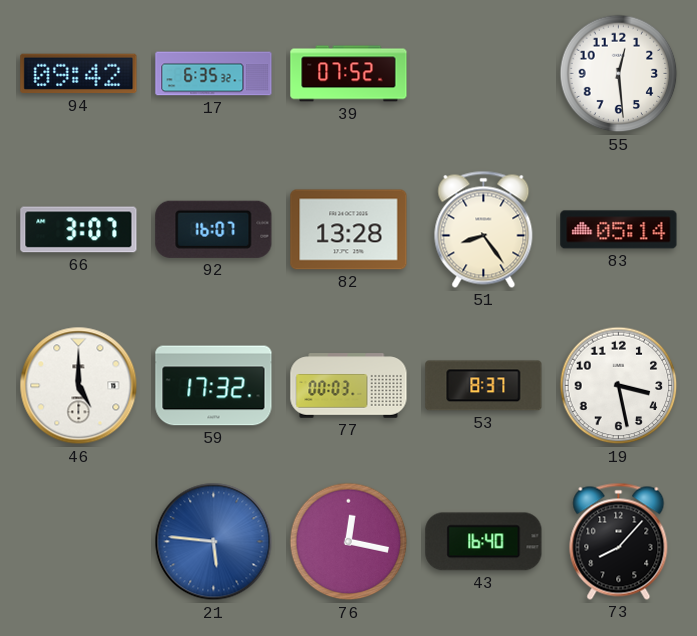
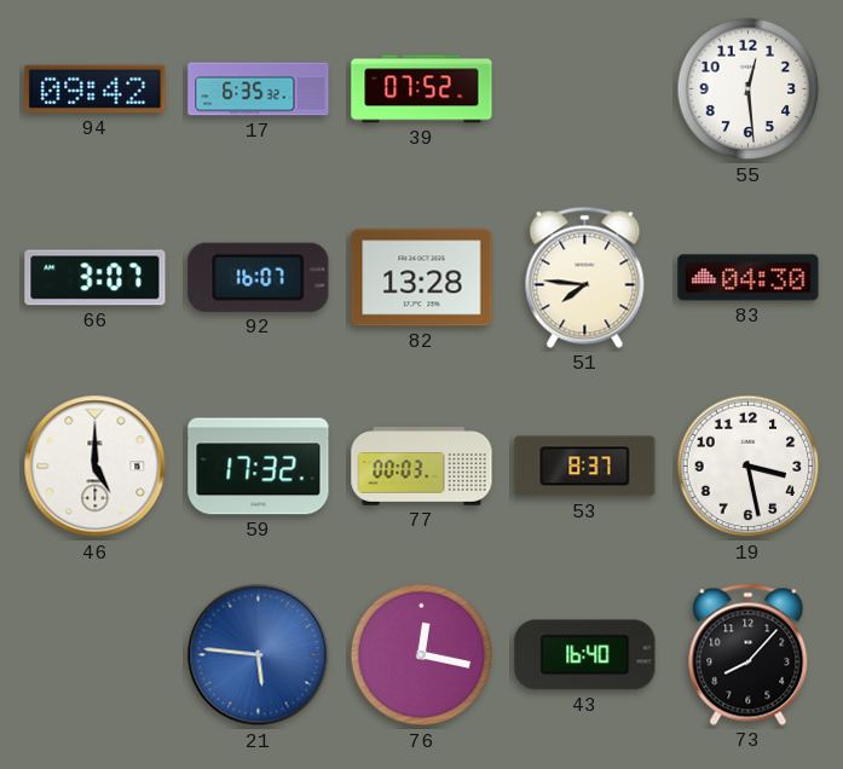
51: 8:24 -> 7:46
83: 05:14 -> 04:30
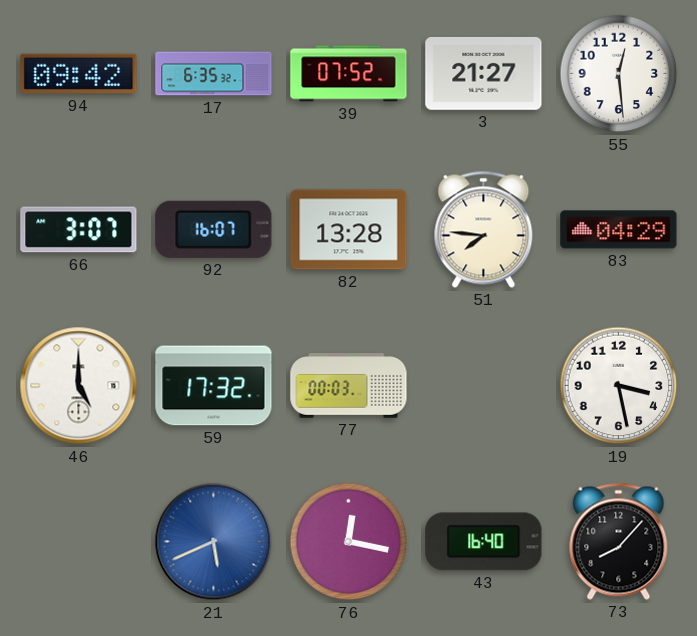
3: none -> 21:27
83: 04:30 -> 04:29
53: 8:37 -> none
21: 5:46 -> 5:41
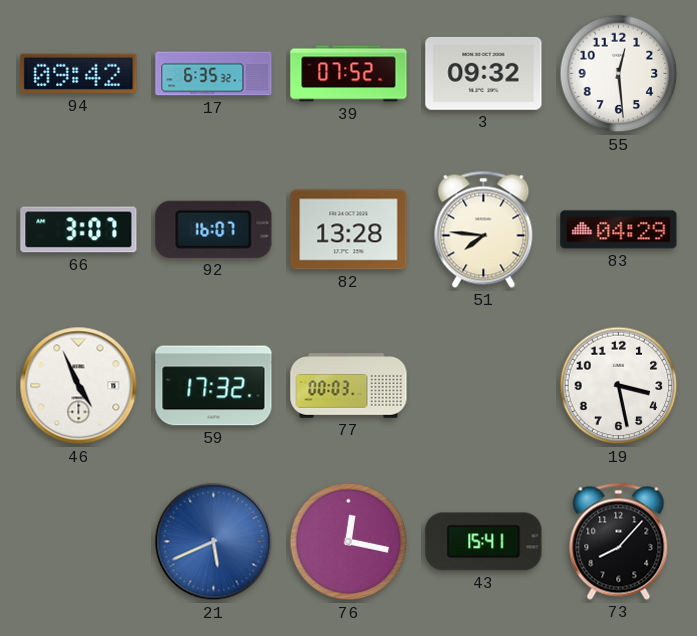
3: 21:27 -> 09:32
46: 5:00 -> 4:56
43: 16:40 -> 15:41
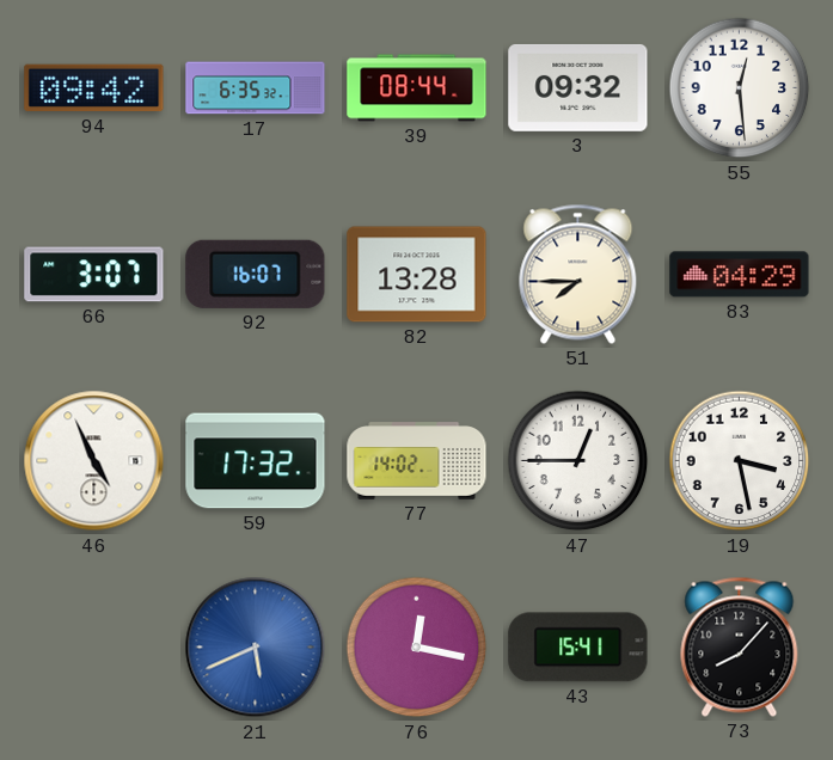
39: 07:52 -> 08:44
51: 7:46 -> 7:45
77: 00:03 -> 14:02
47: none -> 12:45
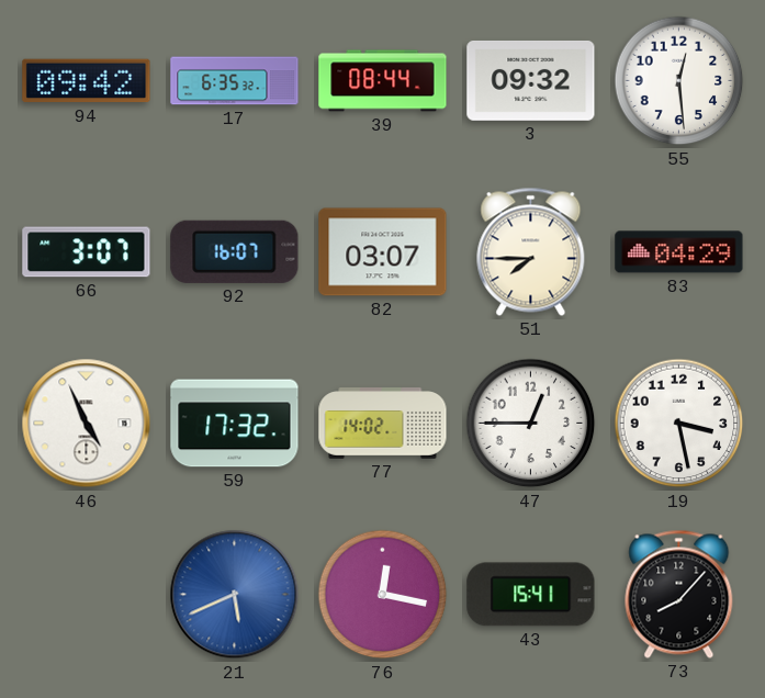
82: 13:28 -> 03:07
